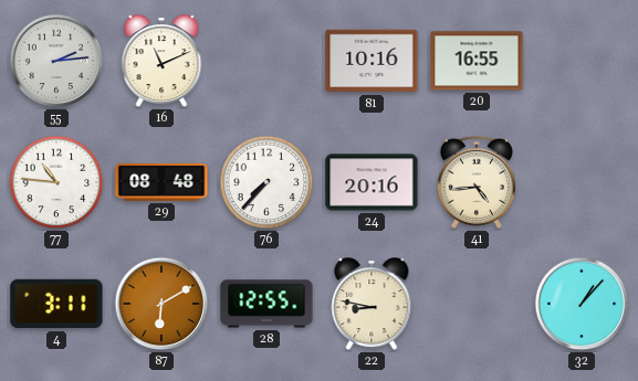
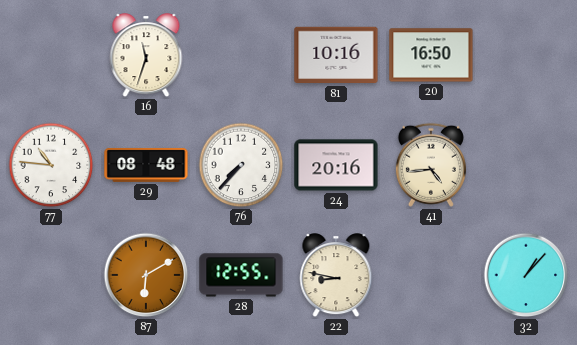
55: 2:14 -> none
16: 11:11 -> 11:33
20: 16:55 -> 16:50
4: 3:11 -> none
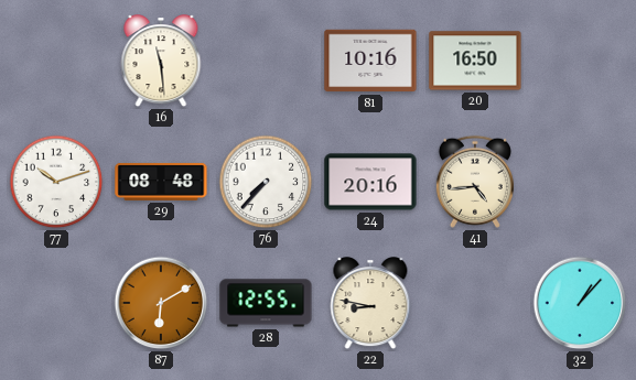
16: 11:33 -> 11:29
77: 10:46 -> 10:12
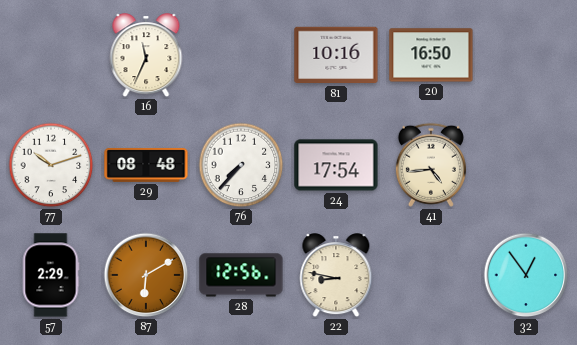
16: 11:29 -> 11:34
24: 20:16 -> 17:54
57: none -> 2:29
28: 12:55 -> 12:56
32: 1:07 -> 12:54
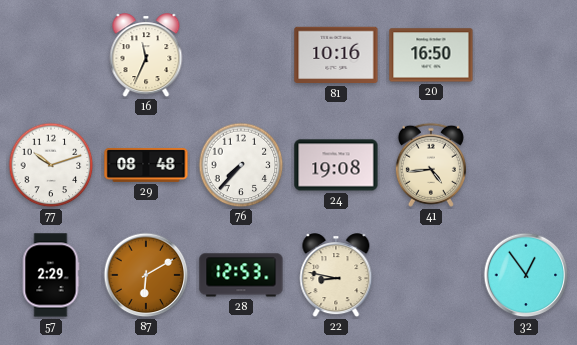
24: 17:54 -> 19:08
28: 12:56 -> 12:53
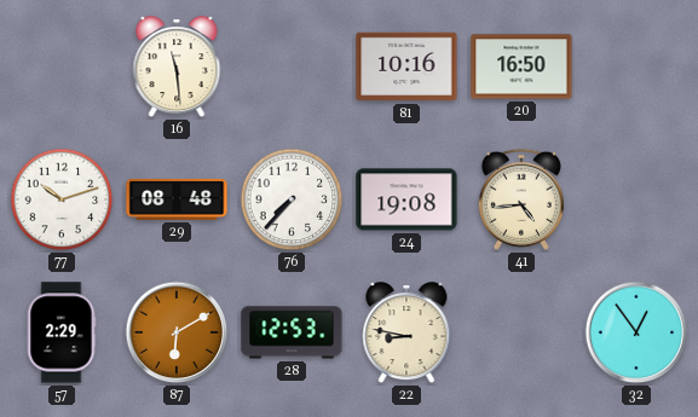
16: 11:34 -> 11:29
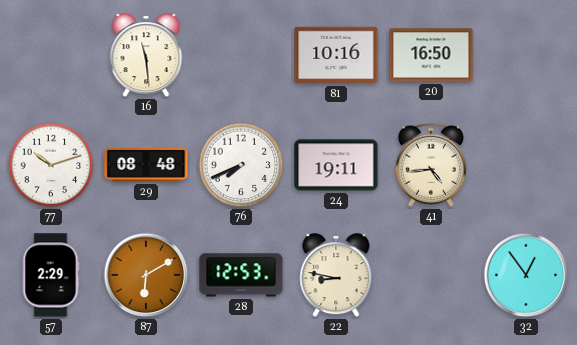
76: 7:37 -> 7:41
24: 19:08 -> 19:11
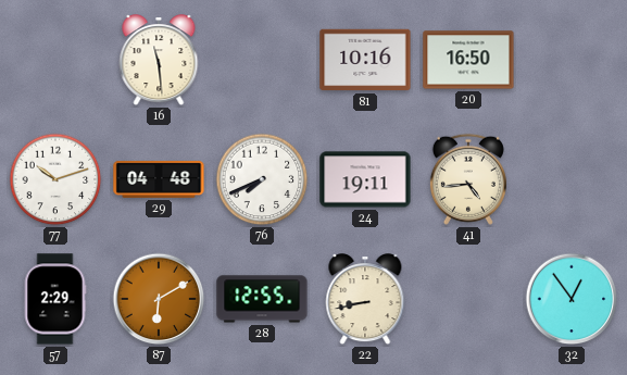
29: 08:48 -> 04:48
28: 12:53 -> 12:55
22: 8:47 -> 8:43
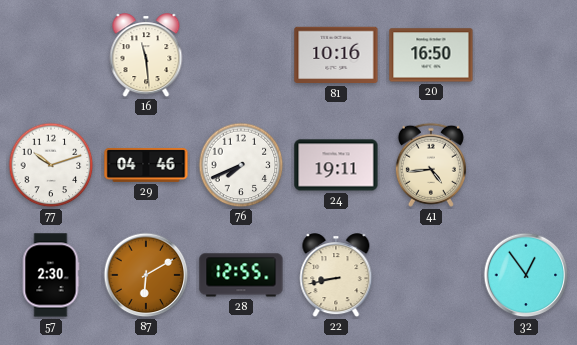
29: 04:48 -> 04:46
57: 2:29 -> 2:30
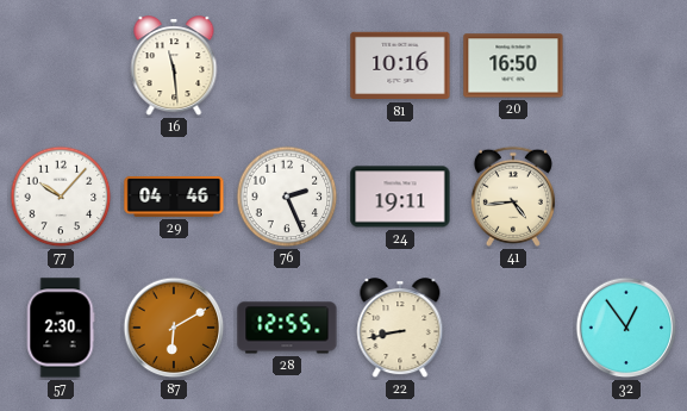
77: 10:12 -> 10:07
76: 7:41 -> 2:26
